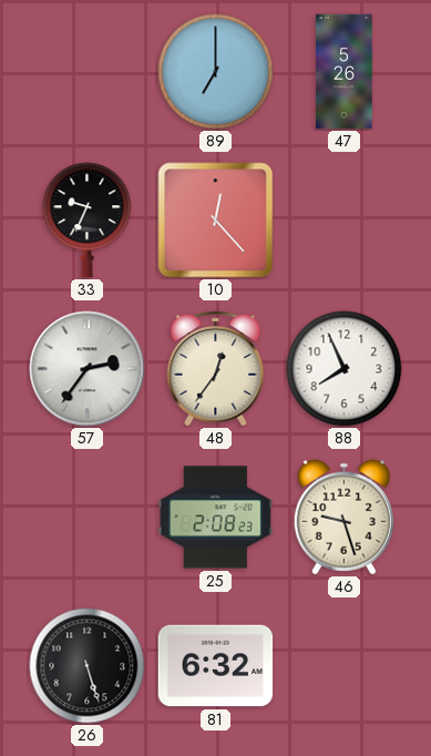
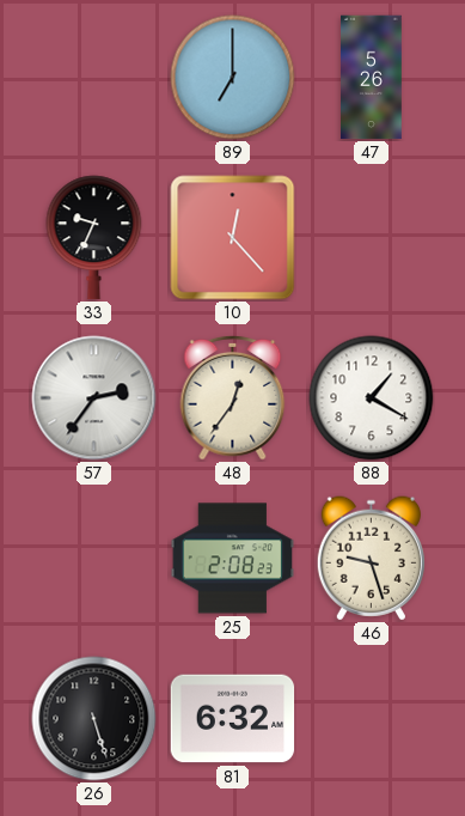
88: 7:56 -> 1:20
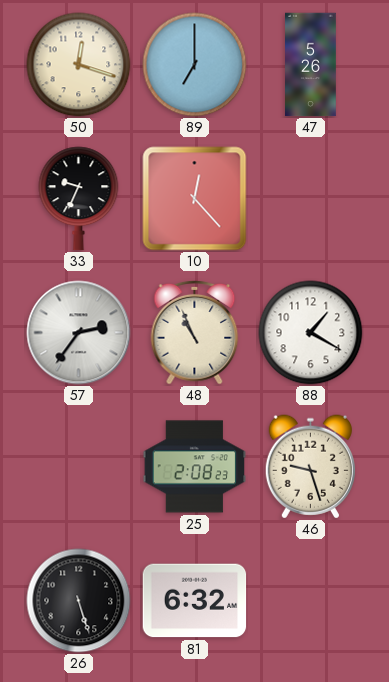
50: none -> 12:18
48: 12:36 -> 10:56
